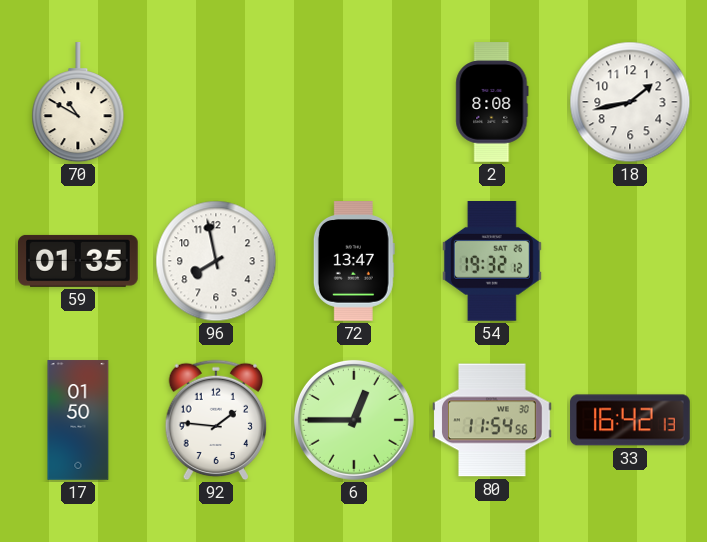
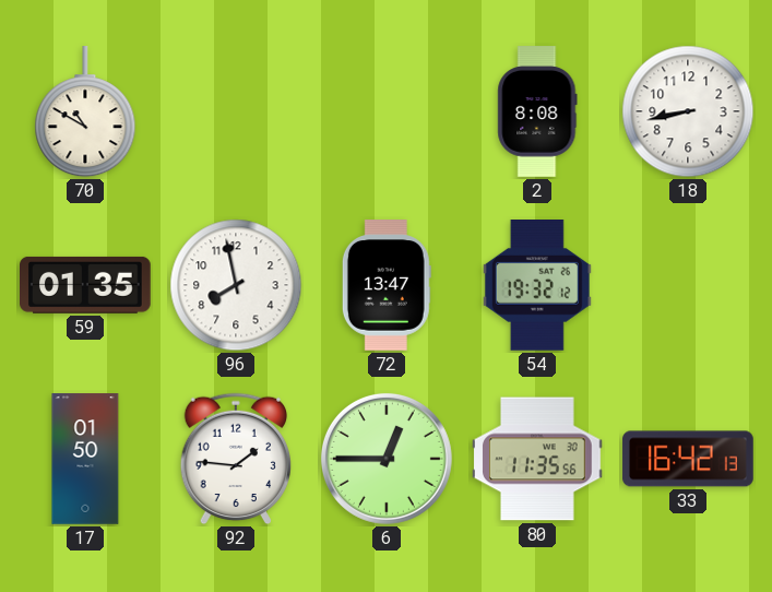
18: 1:43 -> 8:43
80: 11:54 -> 11:35
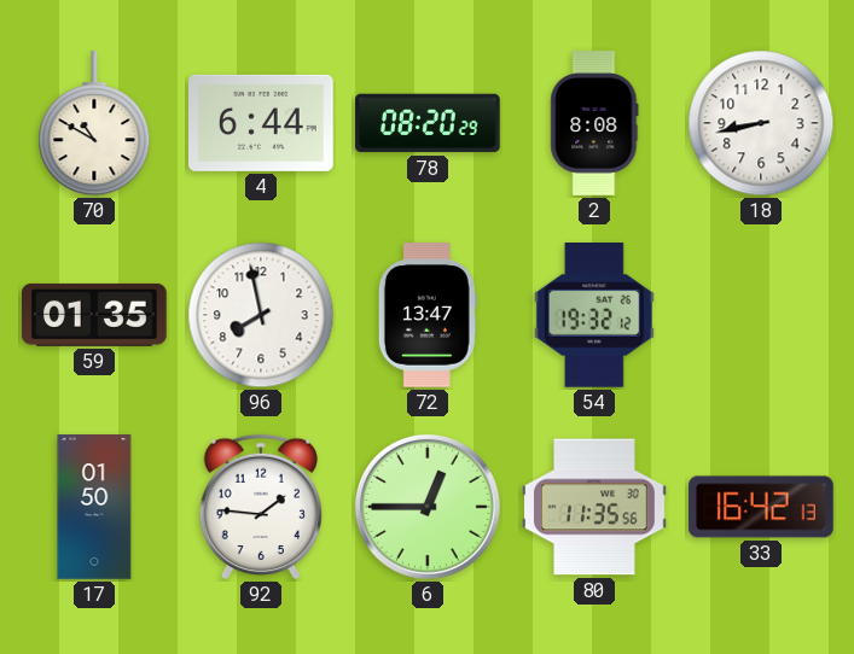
4: none -> 6:44
78: none -> 08:20
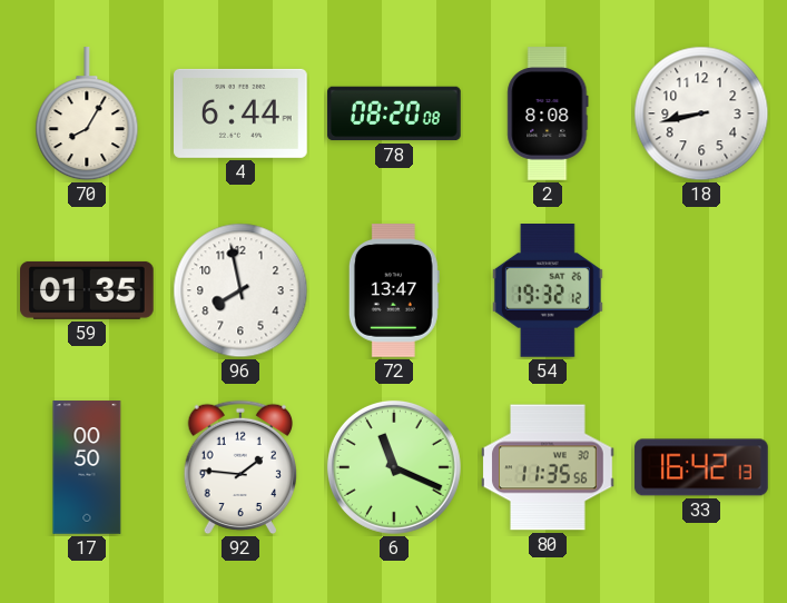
70: 10:50 -> 8:05
78: 08:20:29 -> 08:20:08
17: 01:50 -> 00:50
6: 12:45 -> 11:19
